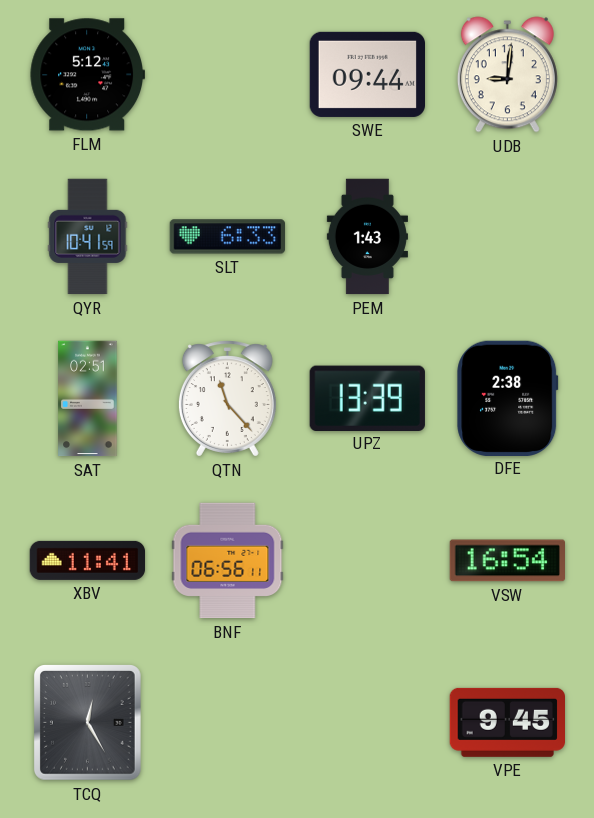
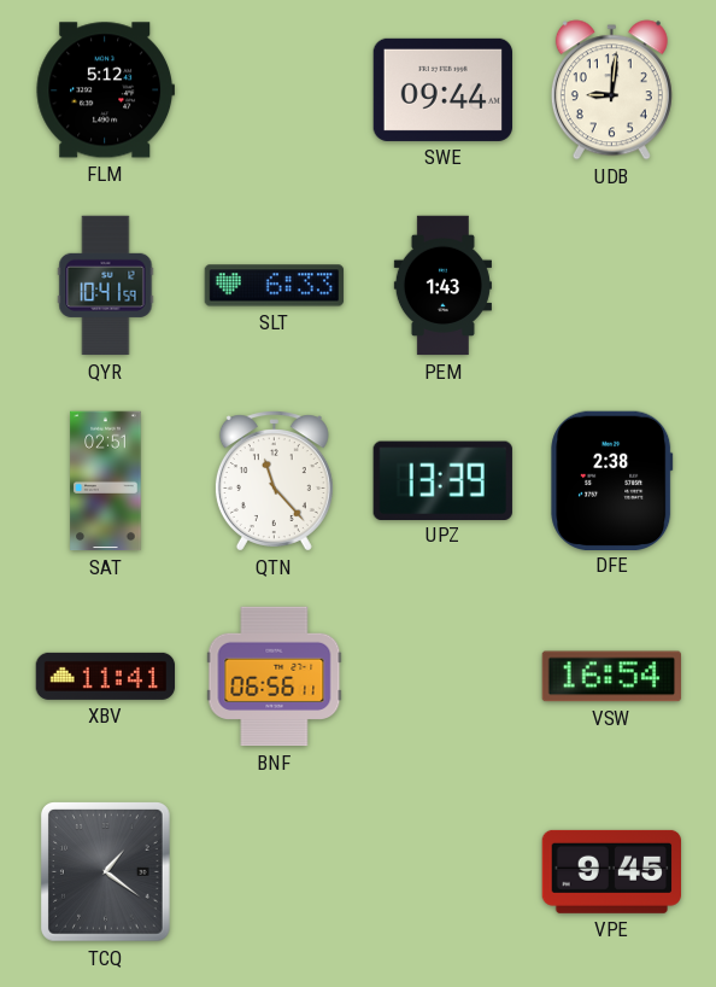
TCQ: 12:25 -> 1:21
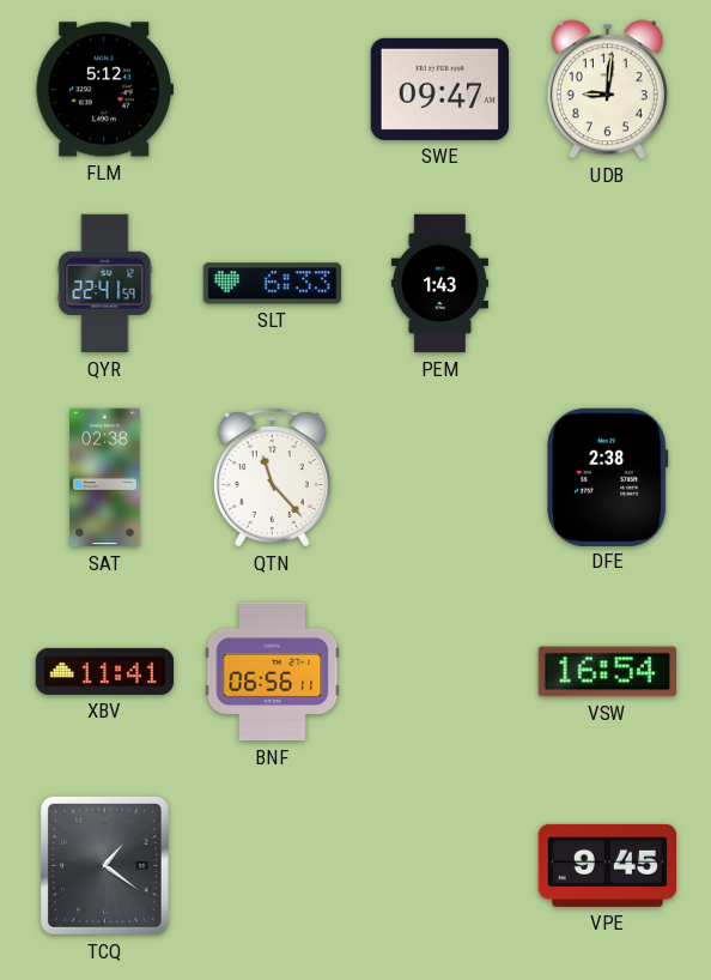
SWE: 09:44 -> 09:47
QYR: 10:41 -> 22:41
SAT: 02:51 -> 02:38
UPZ: 13:39 -> none
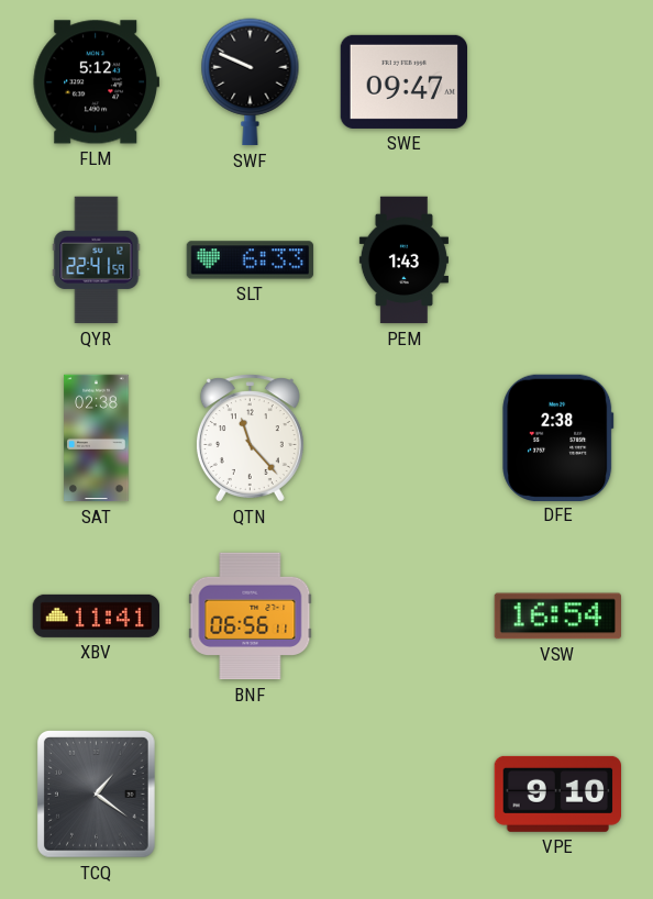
SWF: none -> 9:49
UDB: 9:01 -> none
VPE: 9:45 -> 9:10
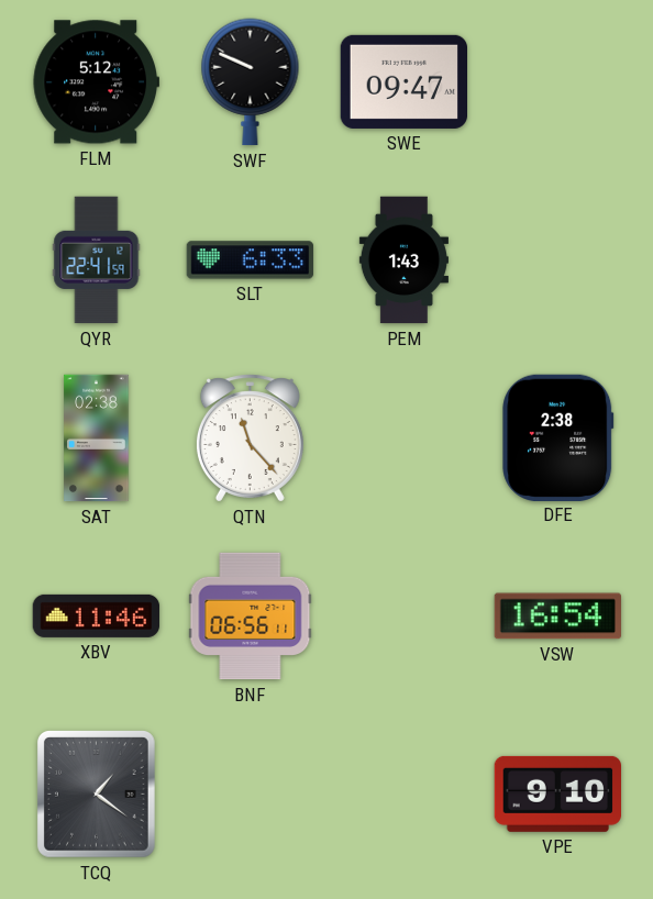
XBV: 11:41 -> 11:46
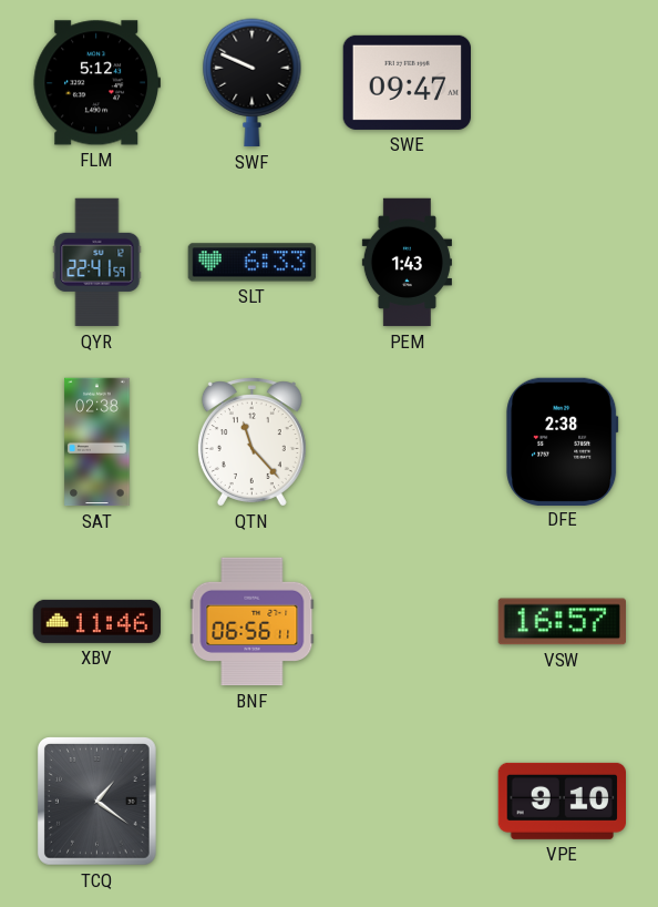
VSW: 16:54 -> 16:57
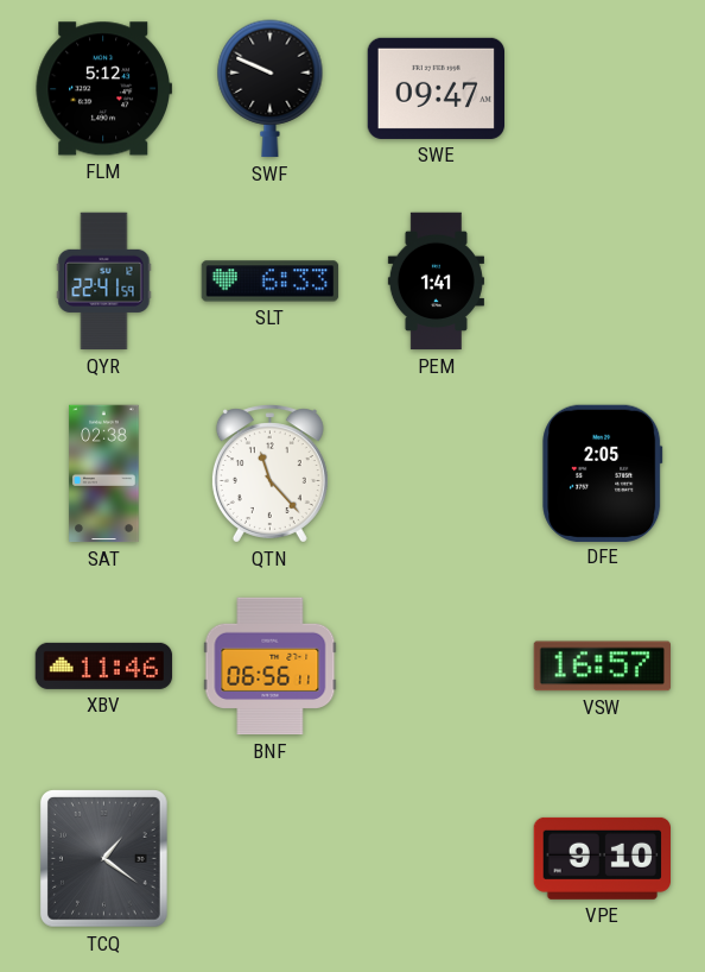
PEM: 1:43 -> 1:41
DFE: 2:38 -> 2:05
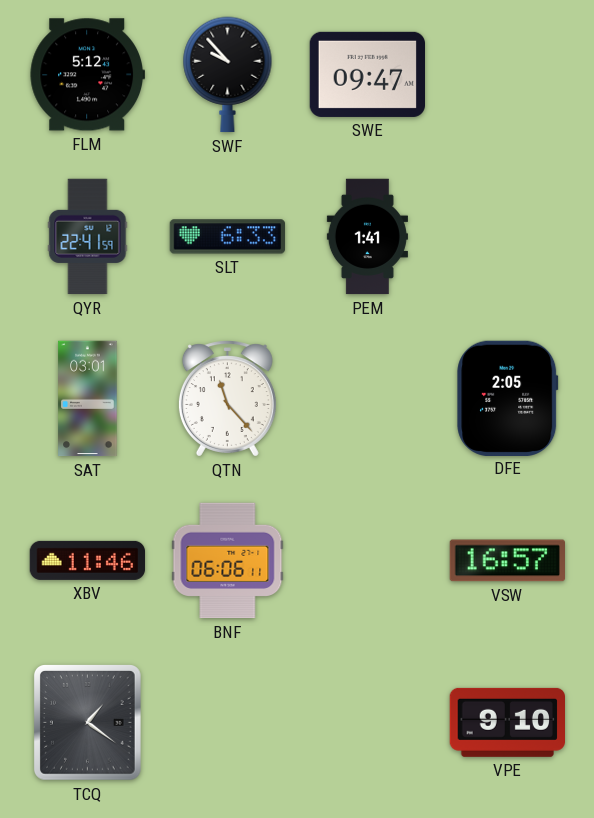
SWF: 9:49 -> 9:53
SAT: 02:38 -> 03:01
BNF: 06:56 -> 06:06
